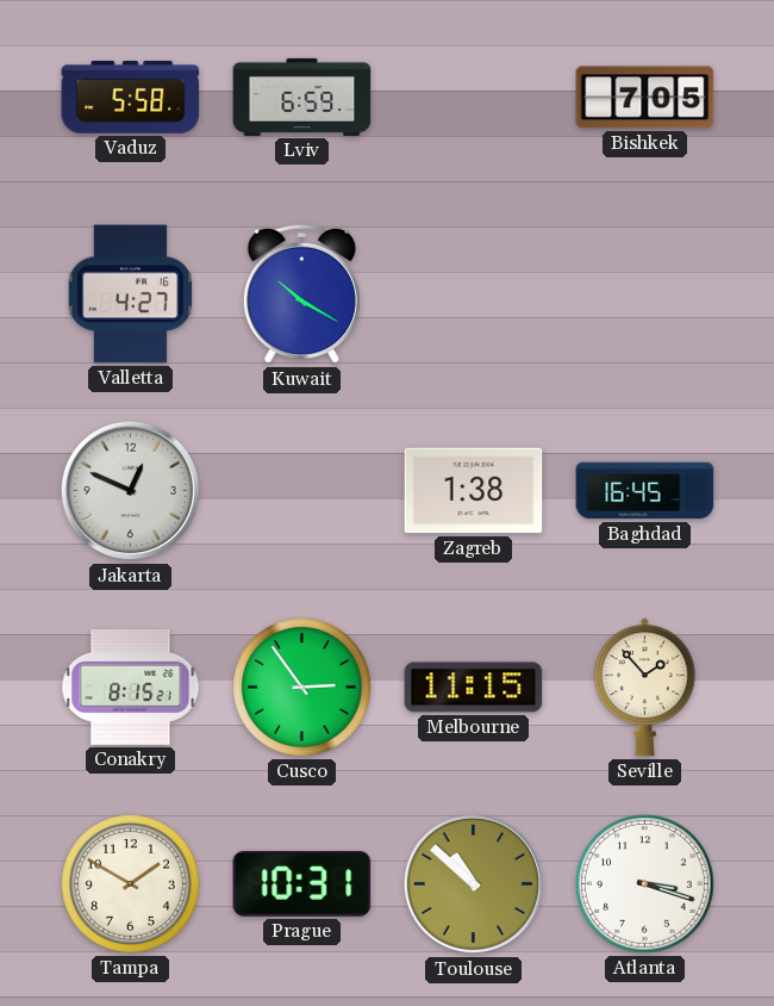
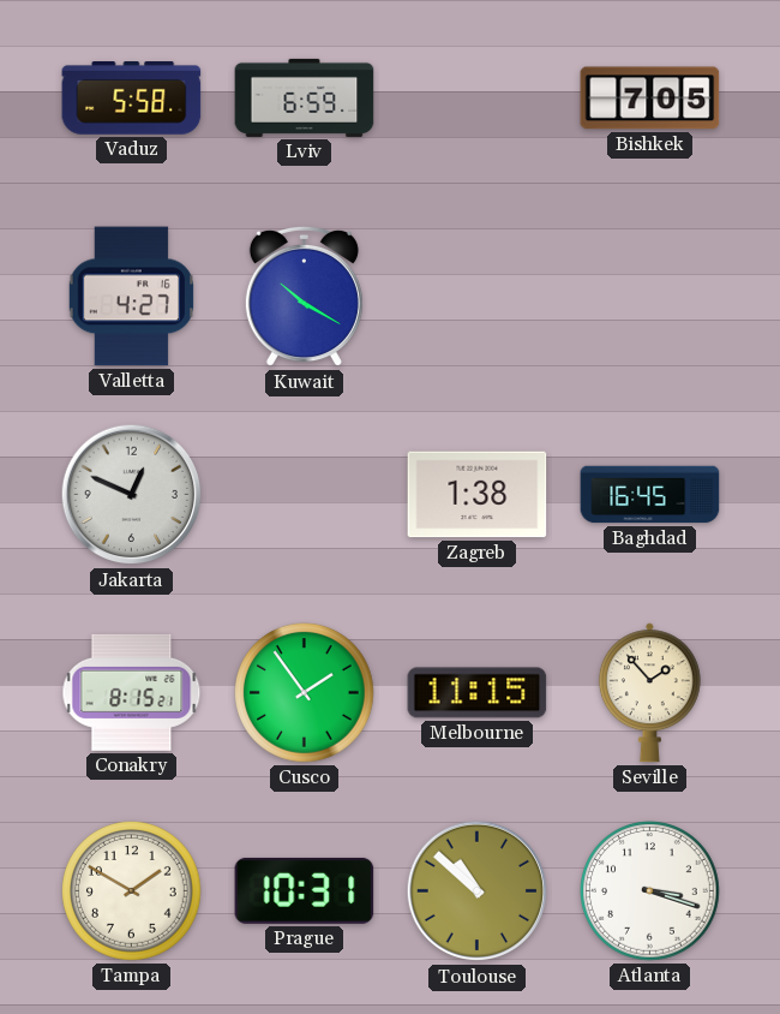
Cusco: 2:54 -> 1:54
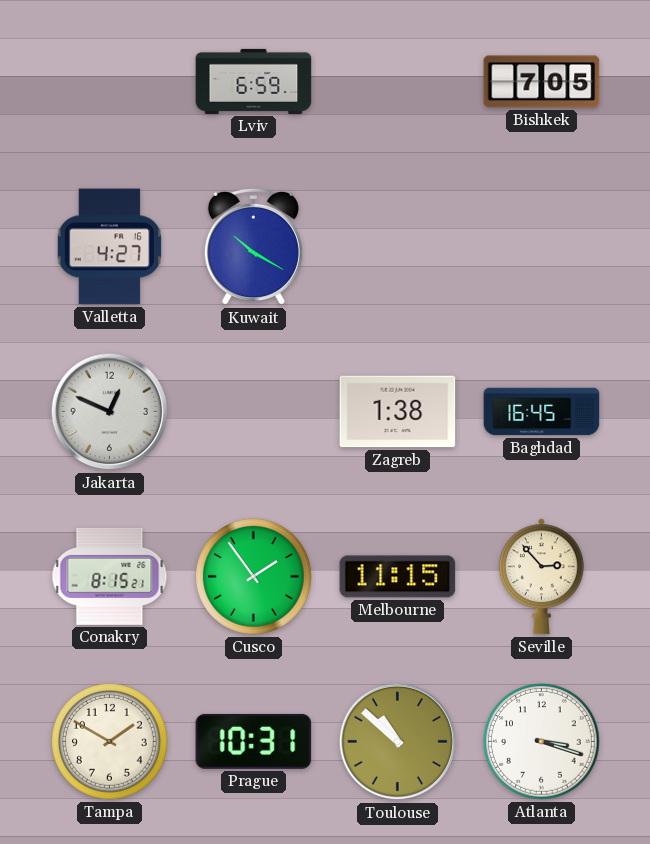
Vaduz: 5:58 -> none
Seville: 1:53 -> 2:53
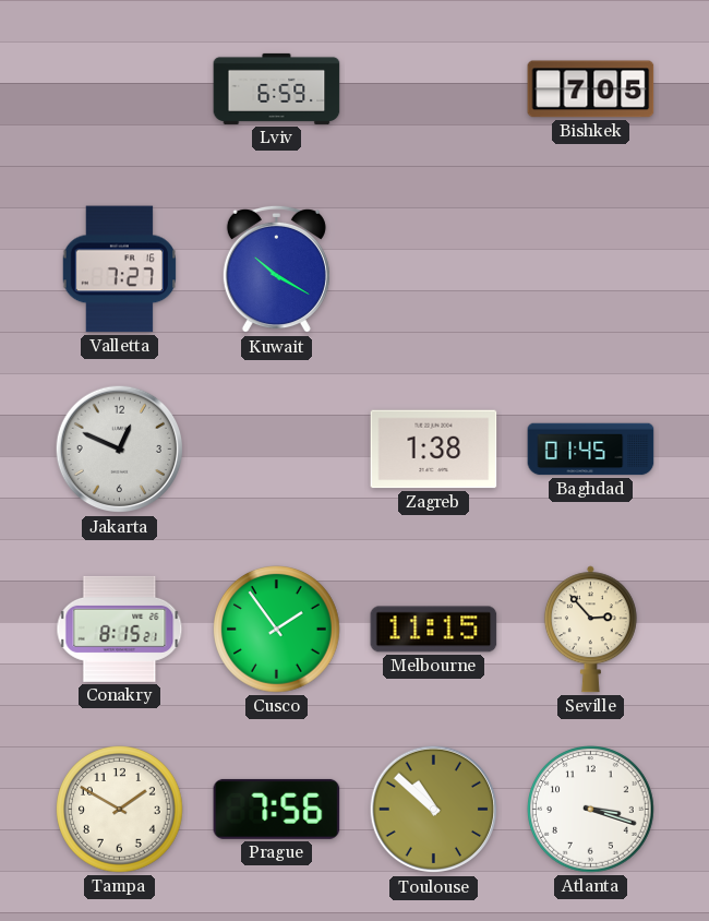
Valletta: 4:27 -> 7:27
Baghdad: 16:45 -> 01:45
Prague: 10:31 -> 7:56
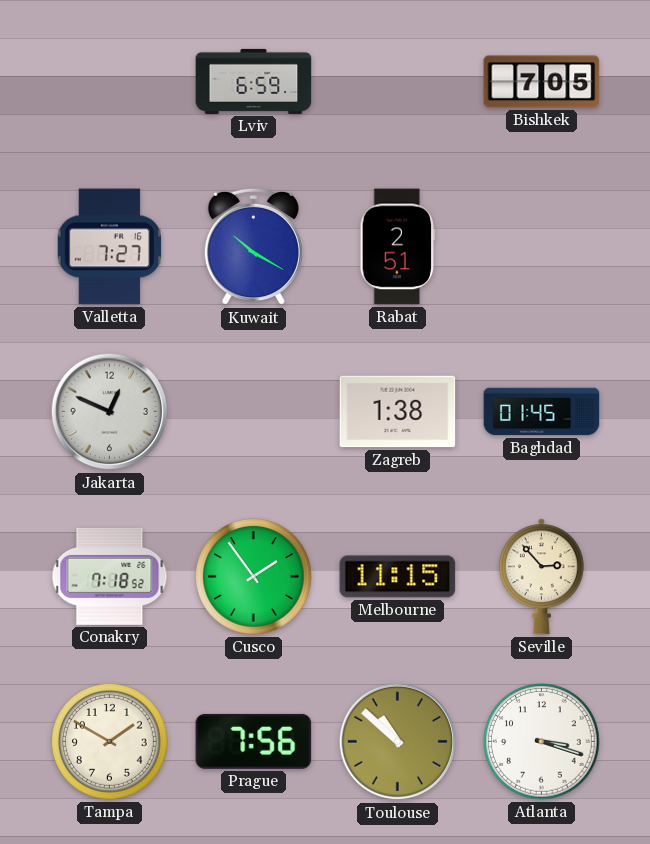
Rabat: none -> 2:51
Conakry: 8:15 -> 7:18
